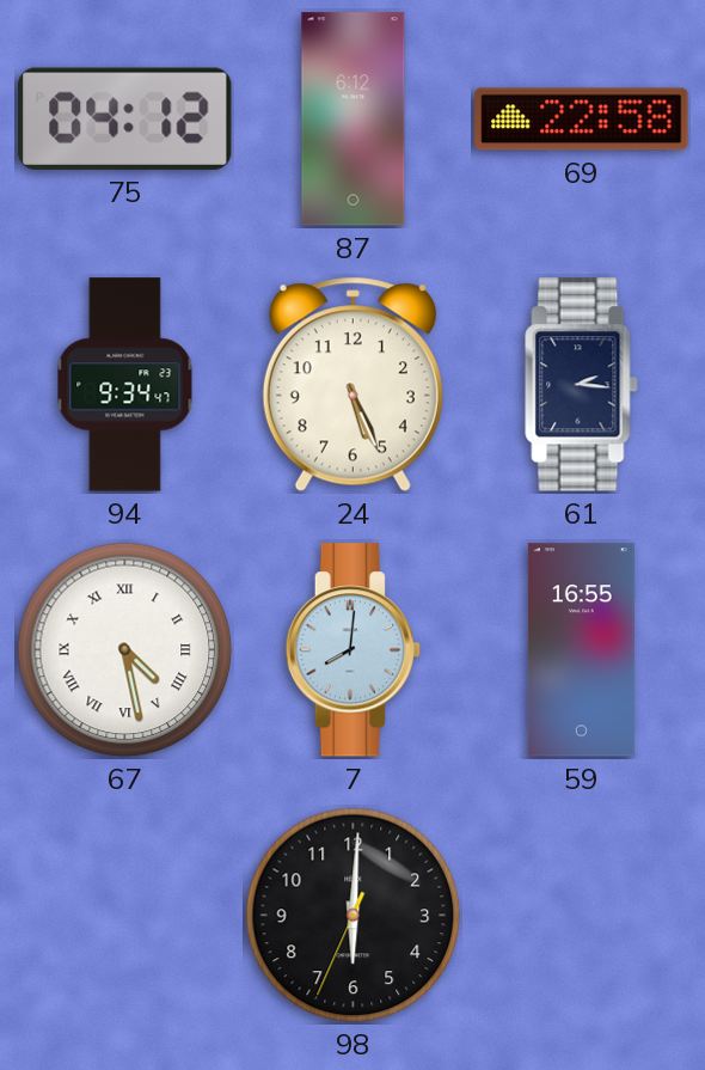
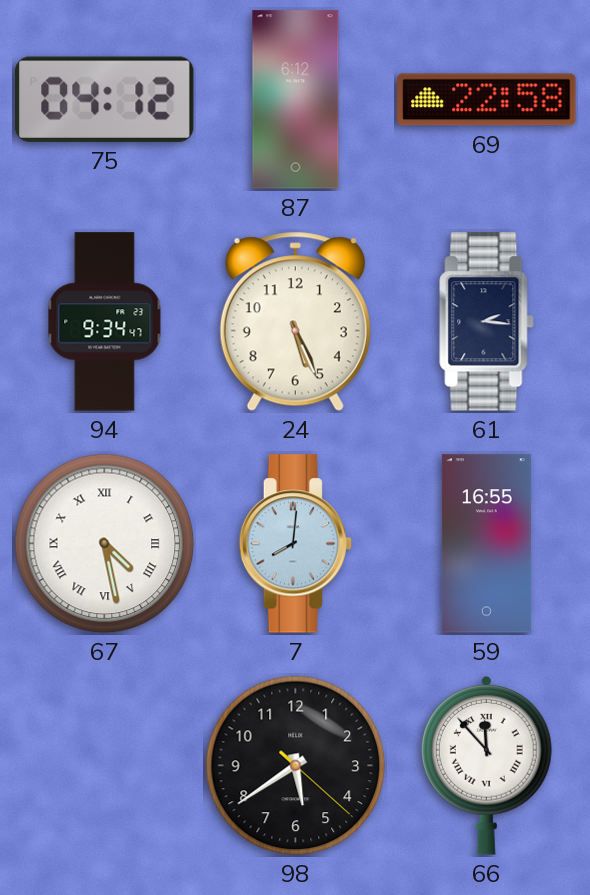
98: 6:00 -> 5:39
66: none -> 11:53
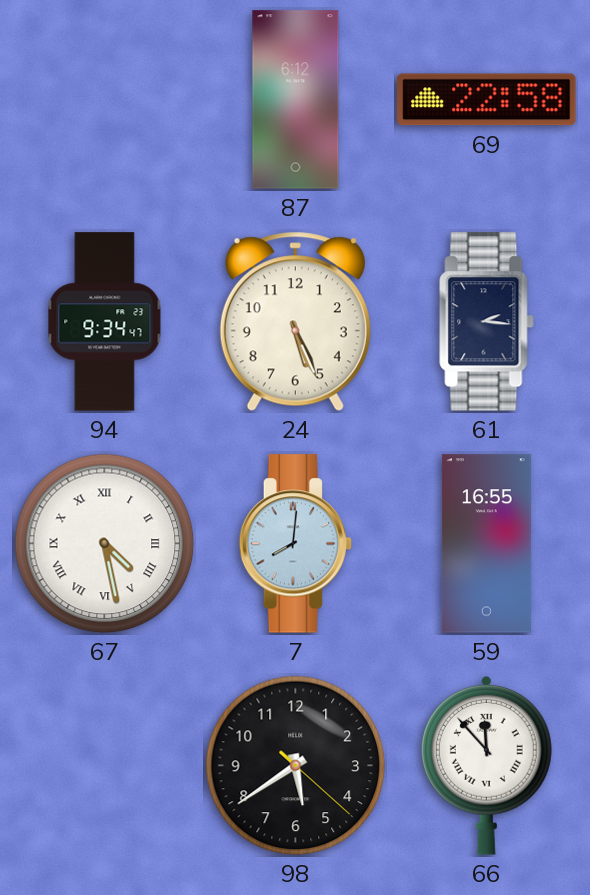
75: 04:12 -> none
